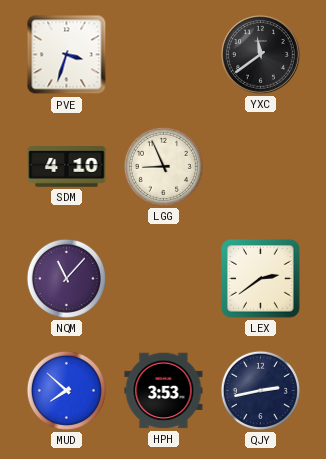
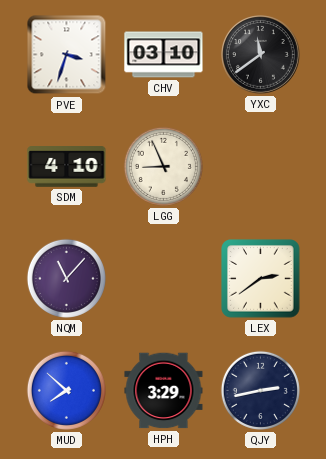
CHV: none -> 03:10
HPH: 3:53 -> 3:29
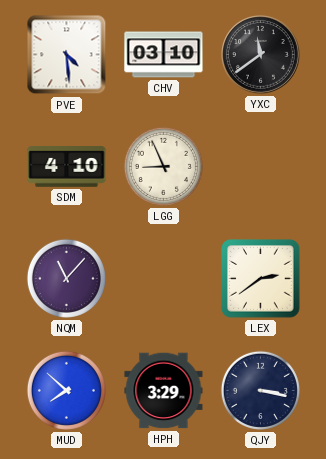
PVE: 3:33 -> 4:29
QJY: 2:43 -> 3:17
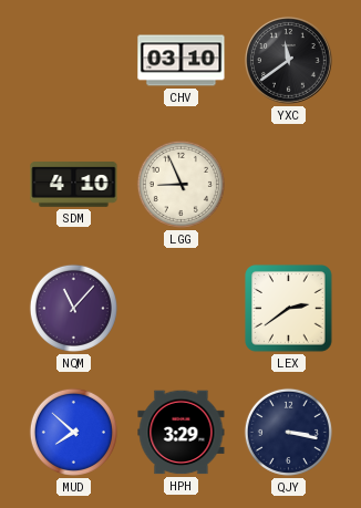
PVE: 4:29 -> none
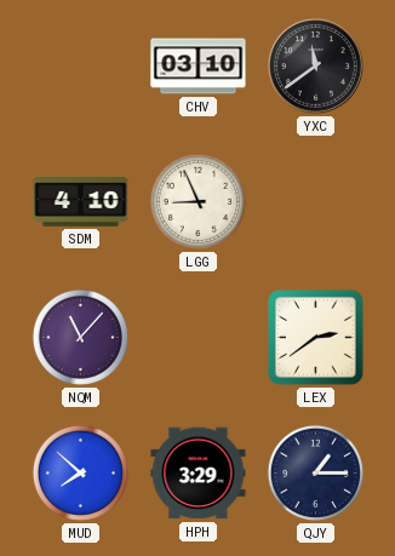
QJY: 3:17 -> 1:15
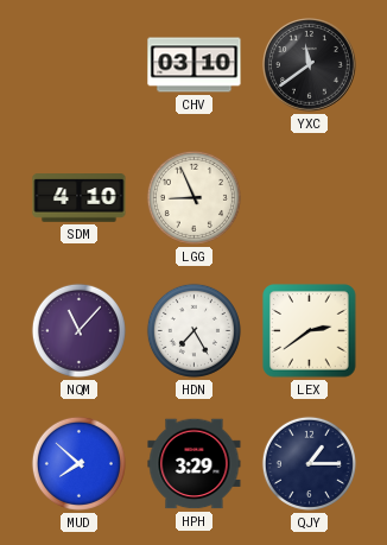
HDN: none -> 7:25
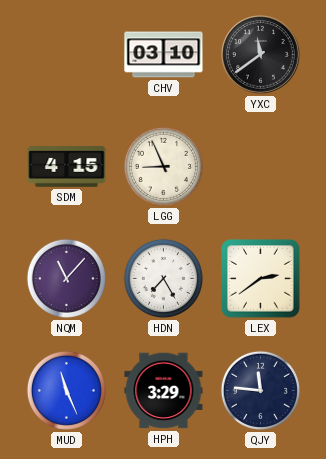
SDM: 4:10 -> 4:15
MUD: 7:52 -> 11:26
QJY: 1:15 -> 11:46
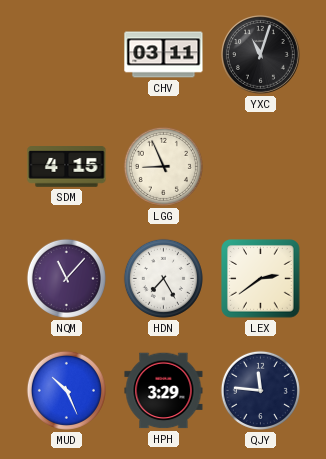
CHV: 03:10 -> 03:11
YXC: 11:39 -> 11:03
MUD: 11:26 -> 10:26
